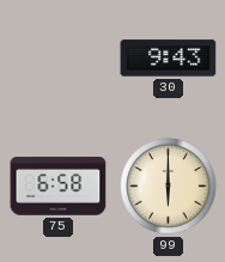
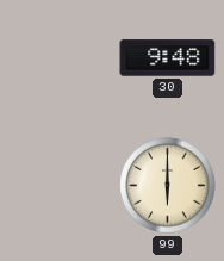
30: 9:43 -> 9:48
75: 6:58 -> none
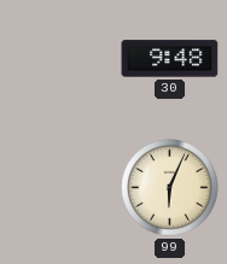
99: 6:00 -> 6:04
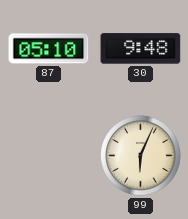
87: none -> 05:10
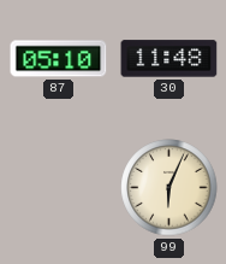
30: 9:48 -> 11:48
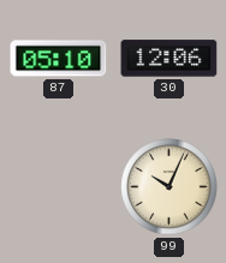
30: 11:48 -> 12:06
99: 6:04 -> 10:04
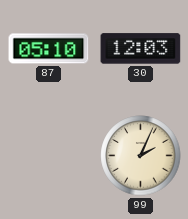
30: 12:06 -> 12:03
99: 10:04 -> 2:04
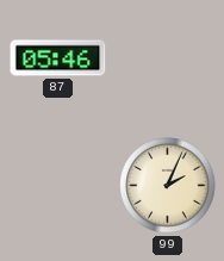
87: 05:10 -> 05:46
30: 12:03 -> none
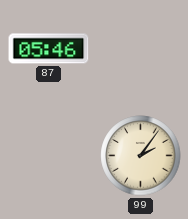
99: 2:04 -> 2:06
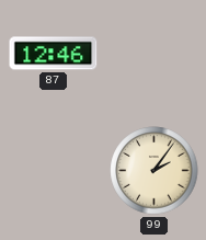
87: 05:46 -> 12:46
